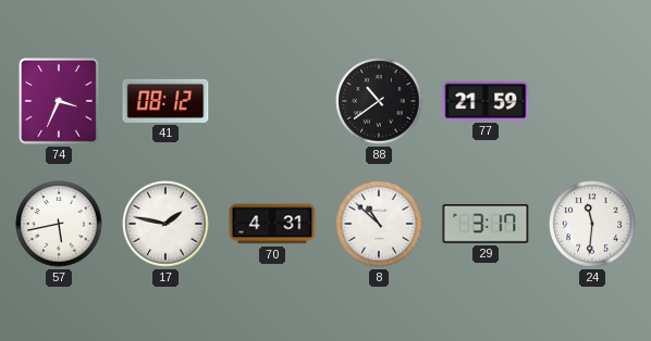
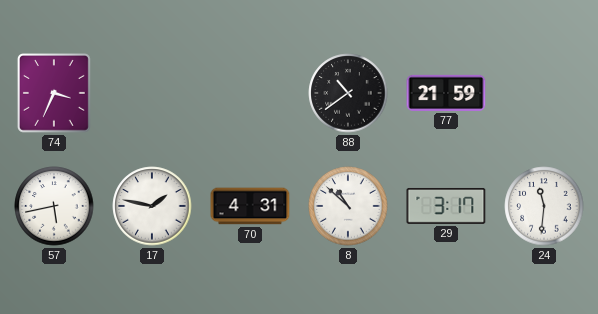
41: 08:12 -> none
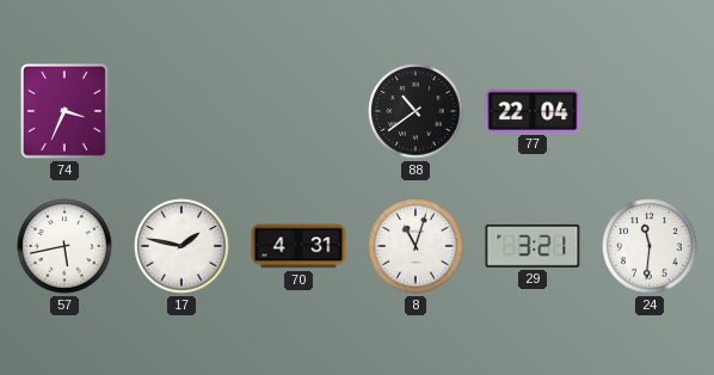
77: 21:59 -> 22:04
8: 10:52 -> 11:03
29: 3:17 -> 3:21
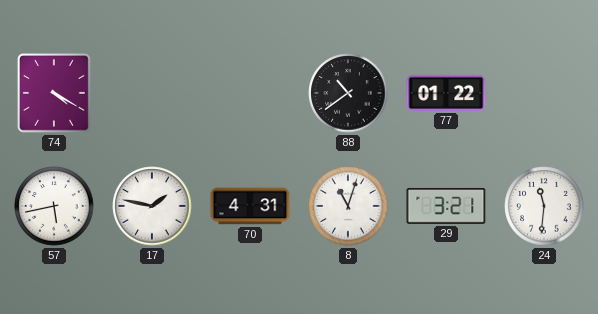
74: 3:34 -> 4:20
77: 22:04 -> 01:22
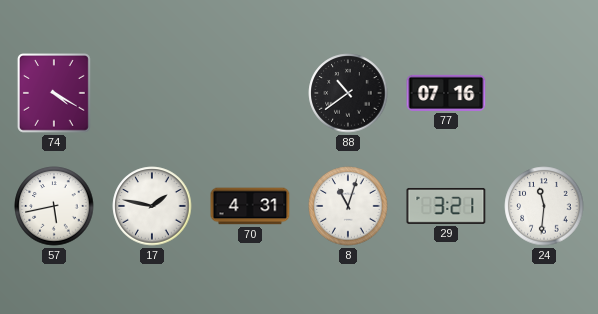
77: 01:22 -> 07:16
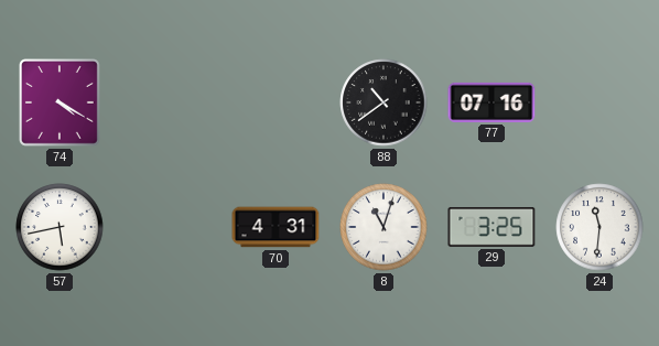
17: 1:47 -> none
29: 3:21 -> 3:25
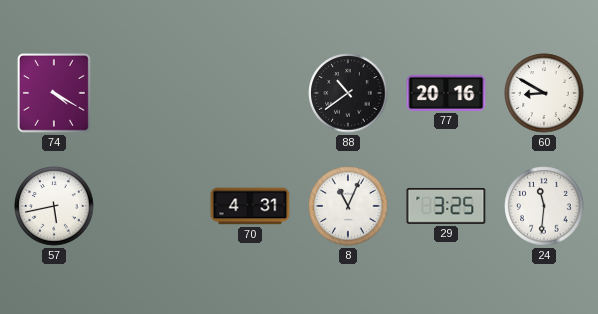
77: 07:16 -> 20:16
60: none -> 8:50
8: 11:03 -> 11:04
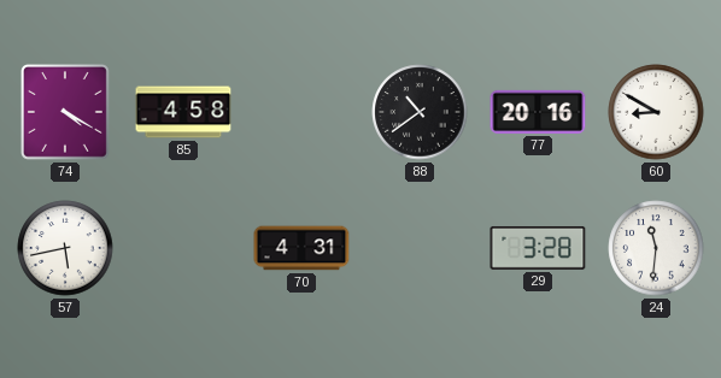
85: none -> 4:58
8: 11:04 -> none
29: 3:25 -> 3:28
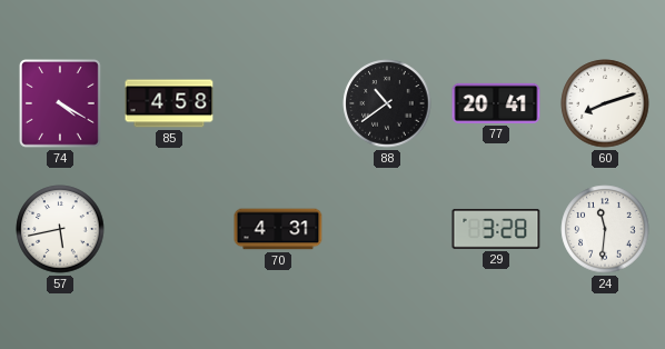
77: 20:16 -> 20:41
60: 8:50 -> 8:12
